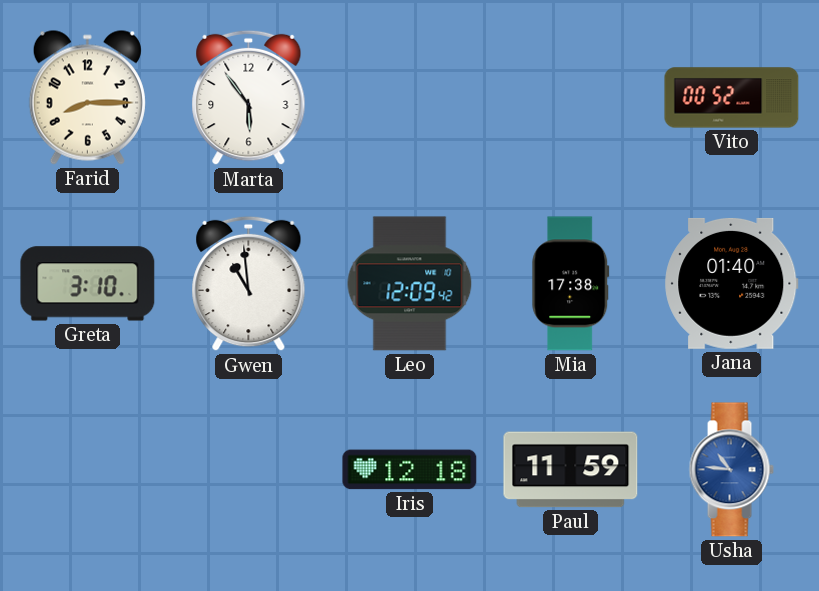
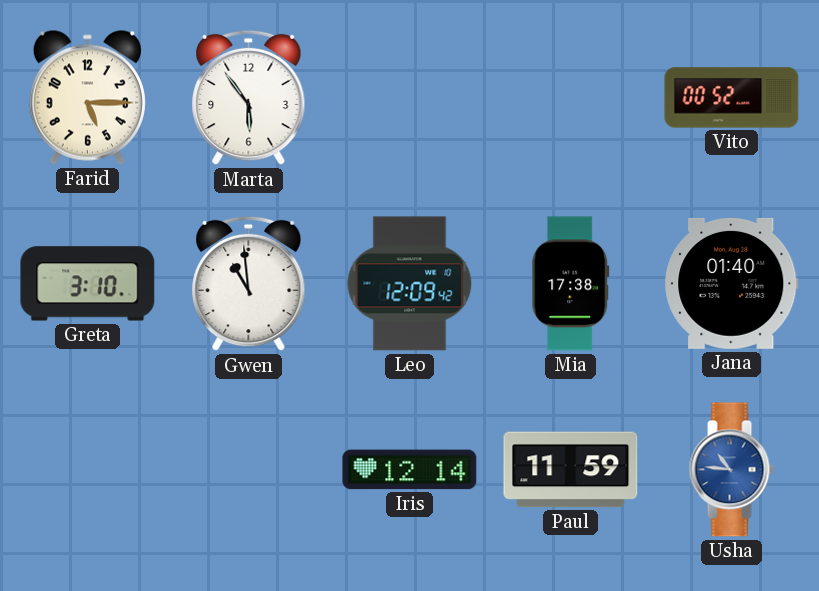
Farid: 8:15 -> 5:15
Iris: 12:18 -> 12:14
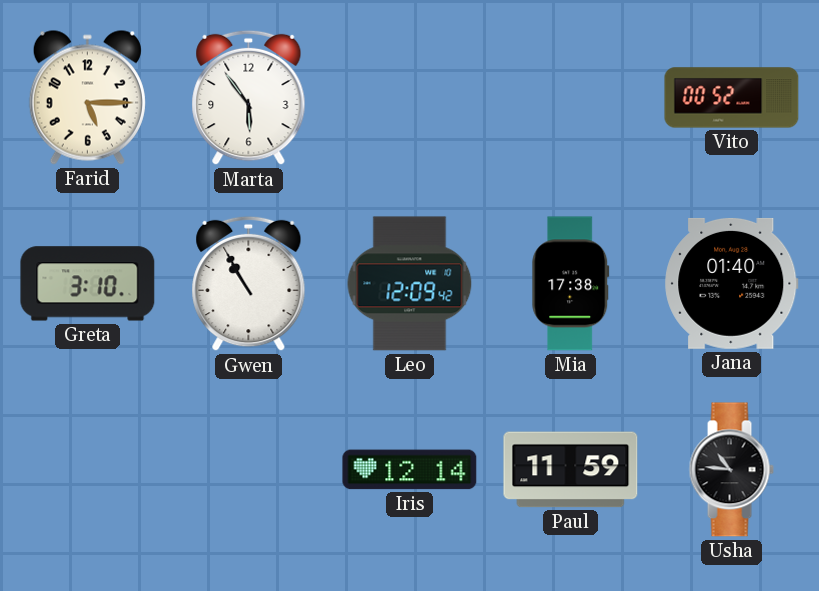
Gwen: 10:59 -> 10:55
Usha dial: blue -> black
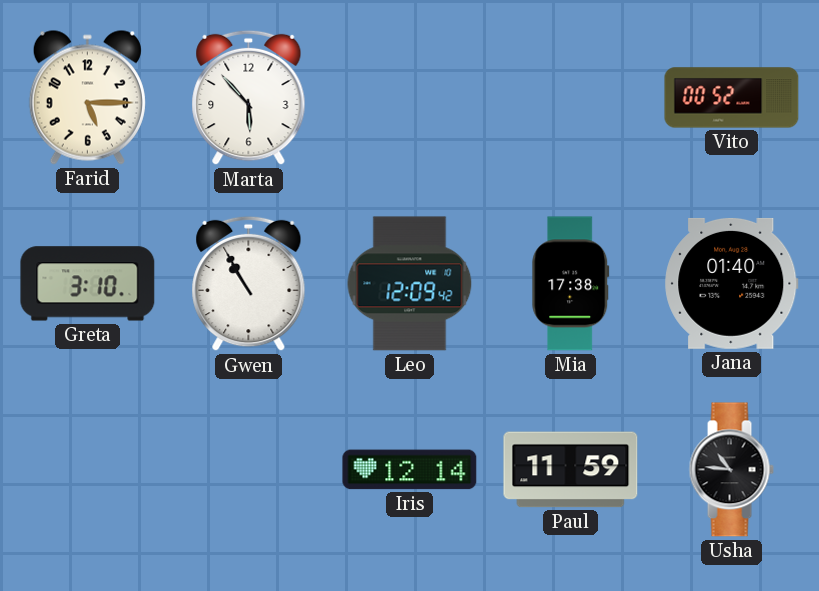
Marta: 5:54 -> 5:53
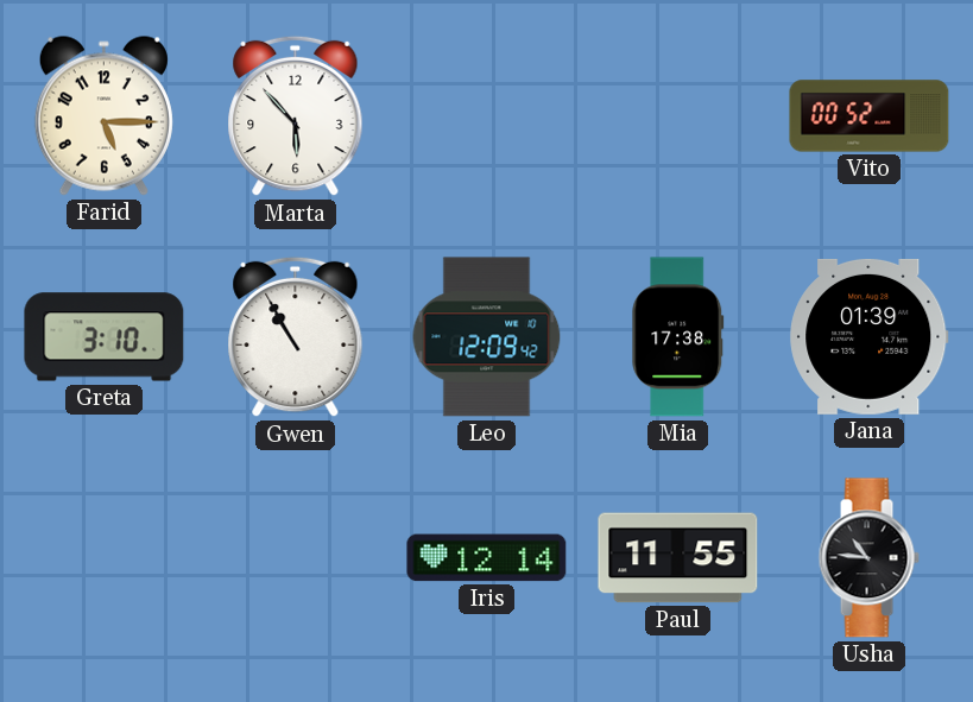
Jana: 01:40 -> 01:39
Paul: 11:59 -> 11:55
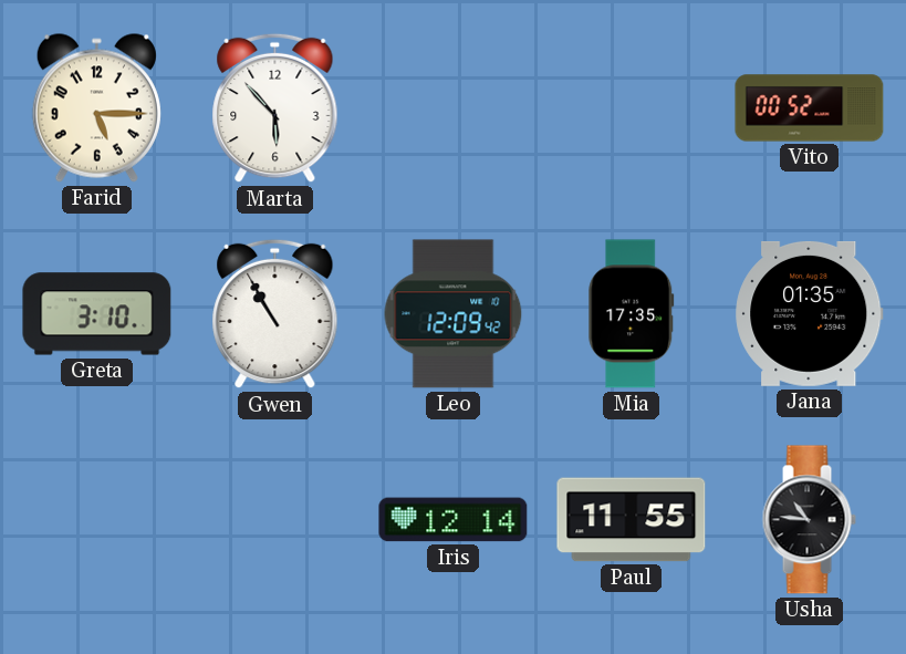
Mia: 17:38 -> 17:35
Jana: 01:39 -> 01:35
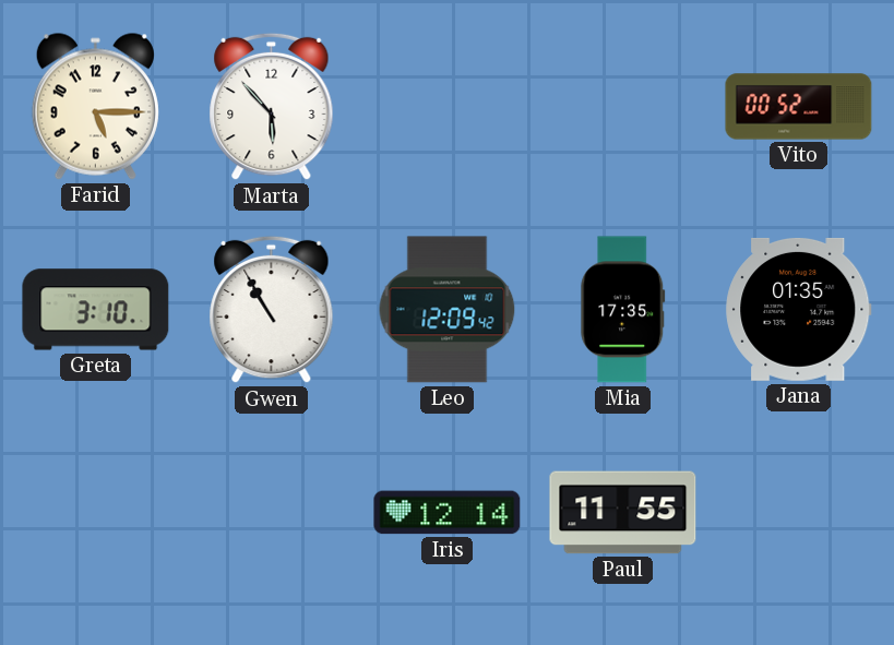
Usha: 10:46 -> none
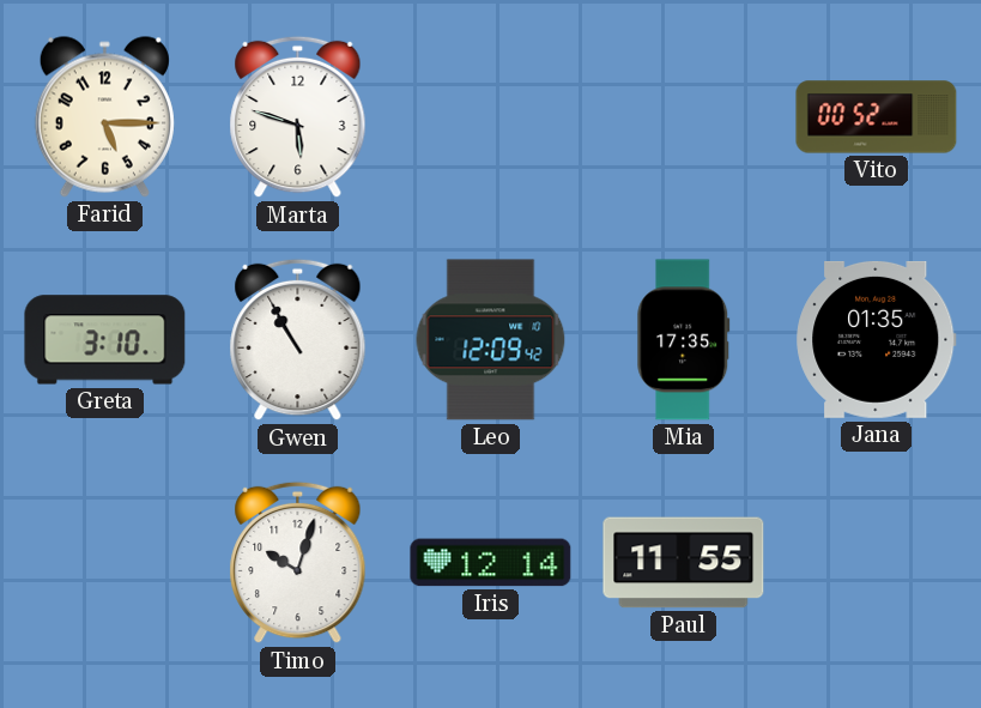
Marta: 5:53 -> 5:48
Timo: none -> 10:03
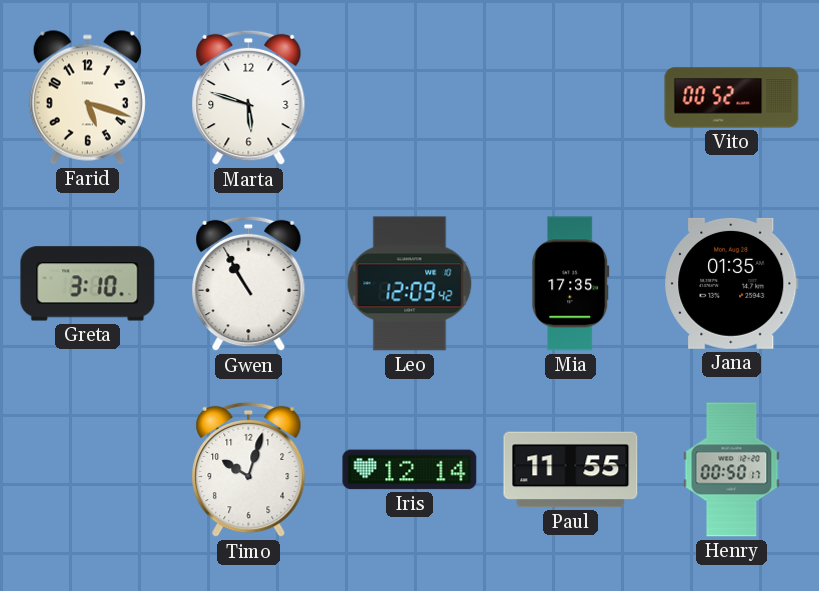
Farid: 5:15 -> 5:18
Henry: none -> 00:50
